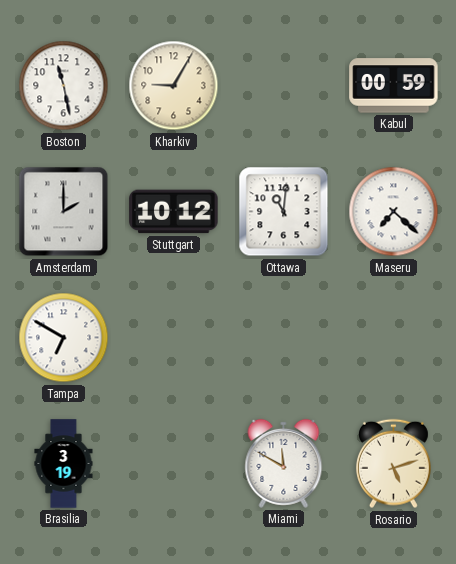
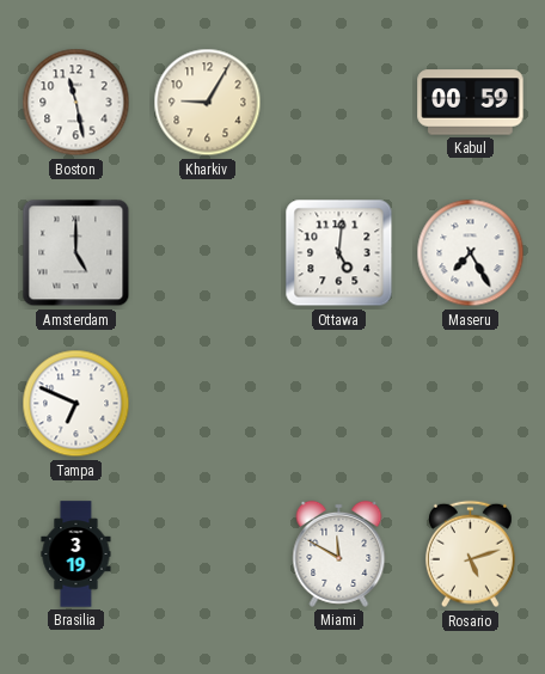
Amsterdam: 2:00 -> 5:00
Stuttgart: 10:12 -> none
Ottawa: 11:01 -> 5:01
Maseru: 7:22 -> 7:25
Tampa: 6:50 -> 6:49
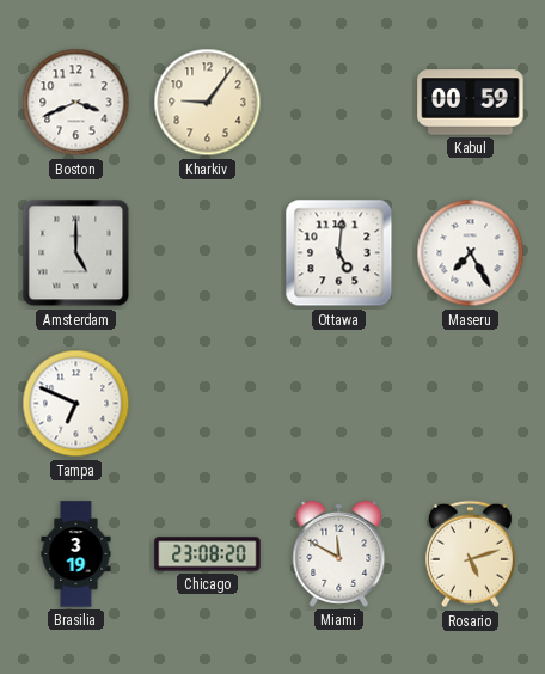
Boston: 11:28 -> 3:41
Kharkiv: 9:05 -> 9:06
Chicago: none -> 23:08
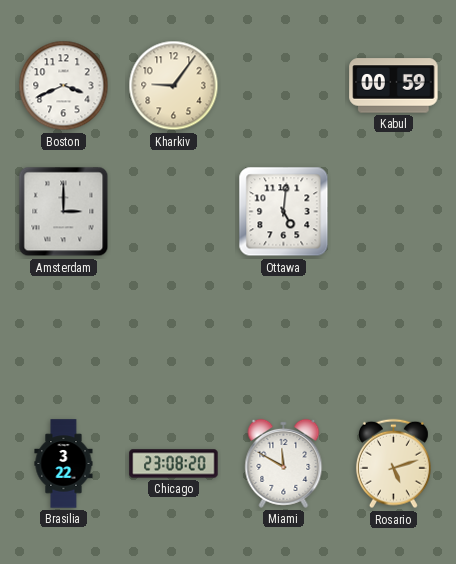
Amsterdam: 5:00 -> 3:00
Maseru: 7:25 -> none
Tampa: 6:49 -> none
Brasilia: 3:19 -> 3:22
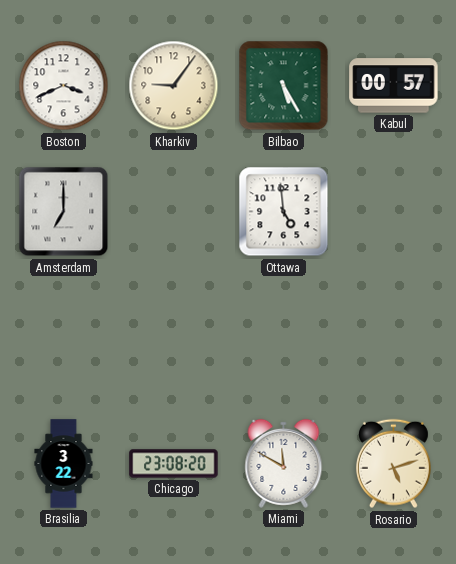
Bilbao: none -> 5:25
Kabul: 00:59 -> 00:57
Amsterdam: 3:00 -> 7:00
Ottawa: 5:01 -> 4:59
